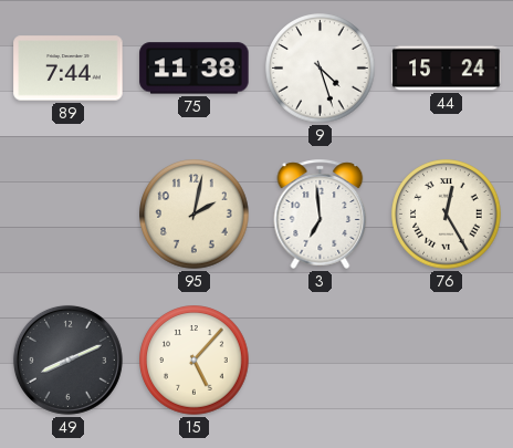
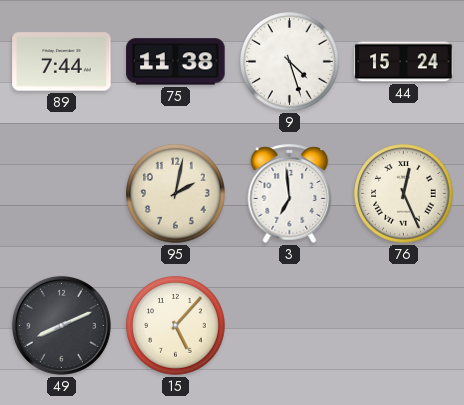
76: 12:25 -> 12:26
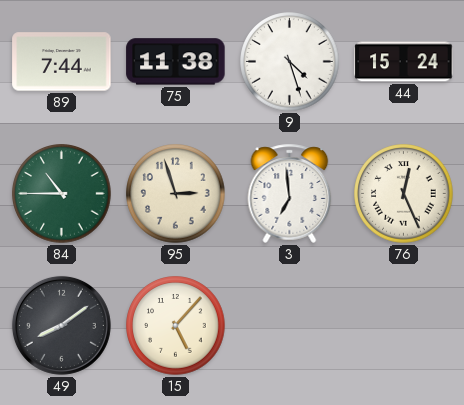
84: none -> 10:45
95: 2:02 -> 2:57
49: 8:11 -> 8:09
